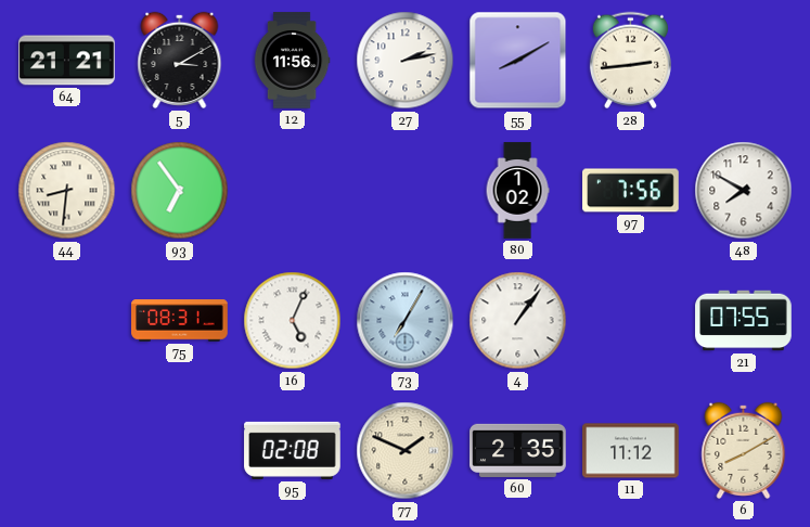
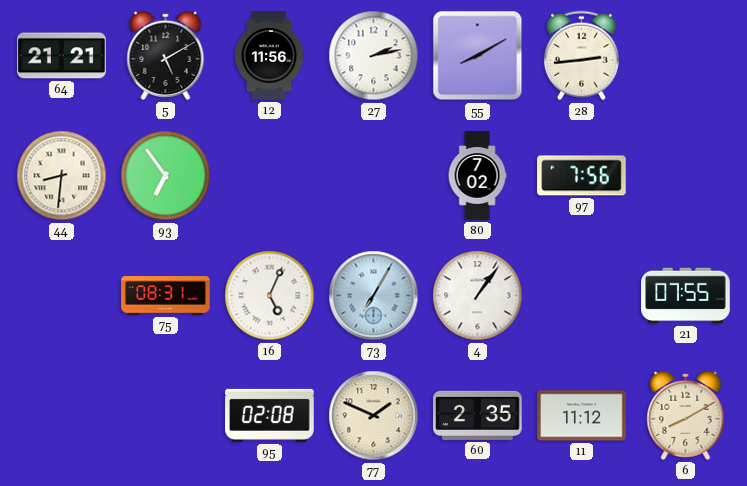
5: 3:10 -> 5:10
80: 1:02 -> 7:02
48: 7:50 -> none
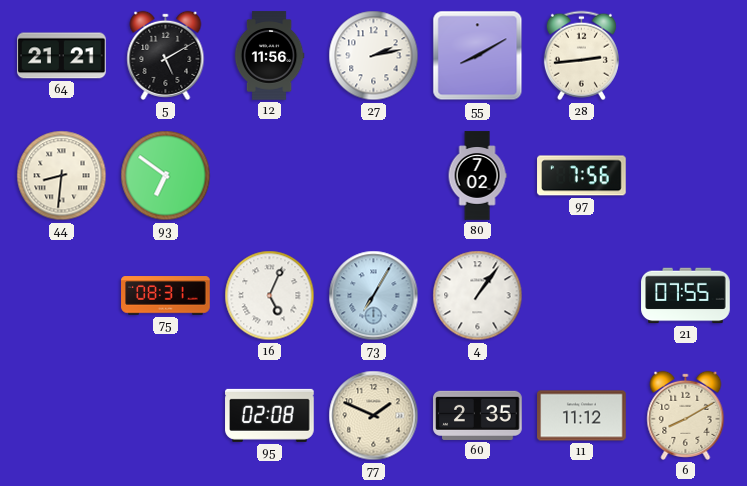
93: 6:54 -> 6:51
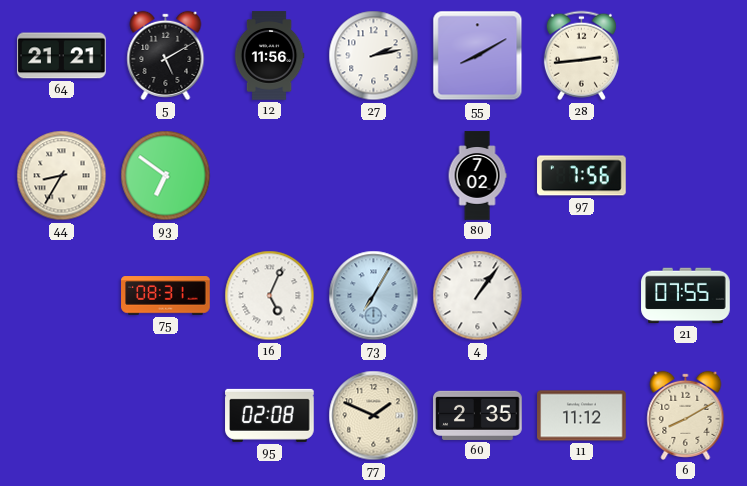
44: 8:31 -> 8:35
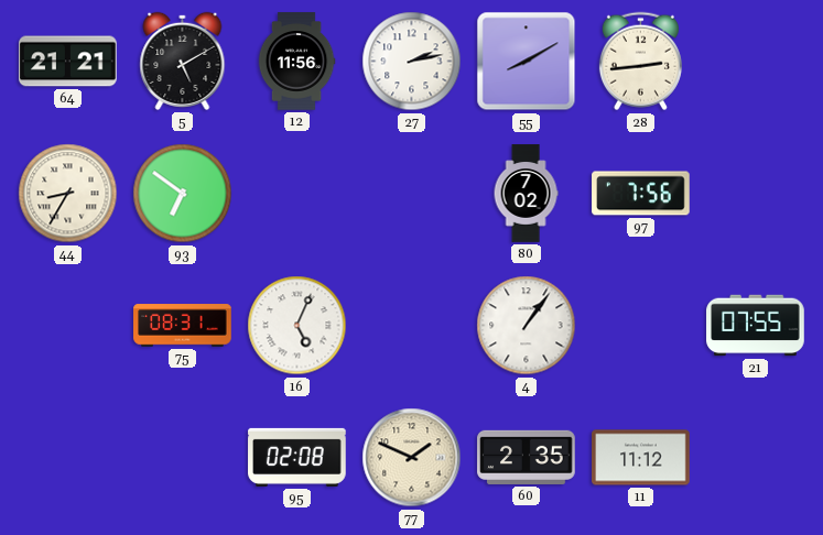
73: 7:05 -> none
6: 8:10 -> none
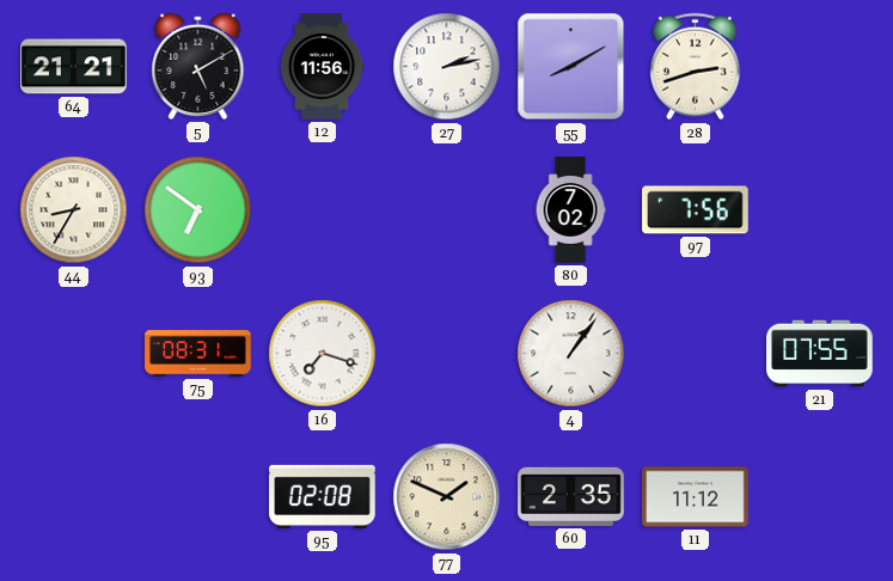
28: 2:44 -> 2:42
16: 5:04 -> 7:18
